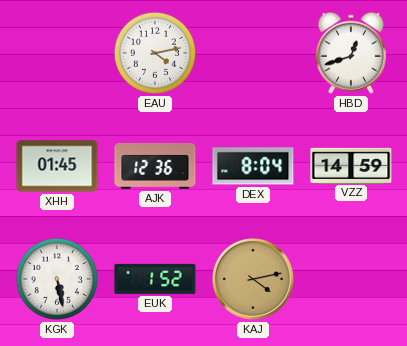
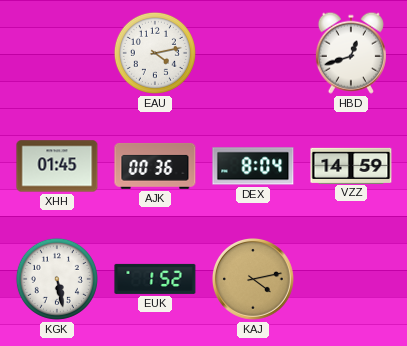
AJK: 12:36 -> 00:36
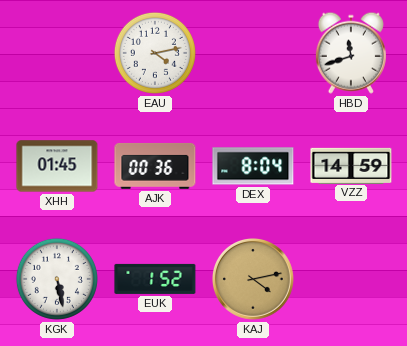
HBD: 12:42 -> 11:42
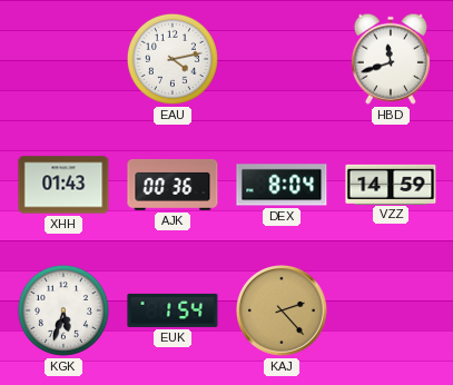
XHH: 01:45 -> 01:43
KGK: 5:28 -> 5:33
EUK: 1:52 -> 1:54
KAJ: 4:13 -> 2:23
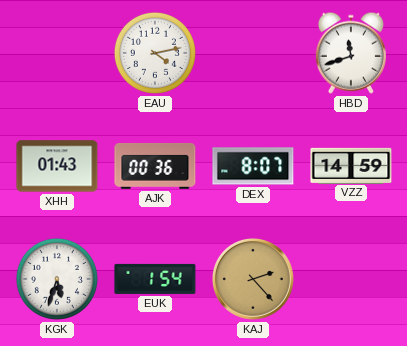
DEX: 8:04 -> 8:07
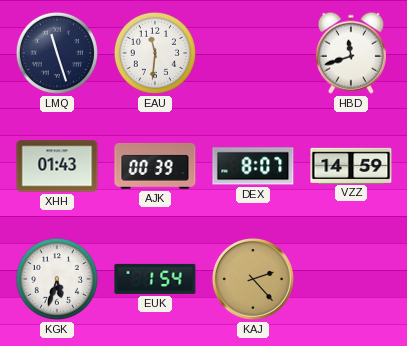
LMQ: none -> 11:27
EAU: 4:13 -> 11:31
AJK: 00:36 -> 00:39
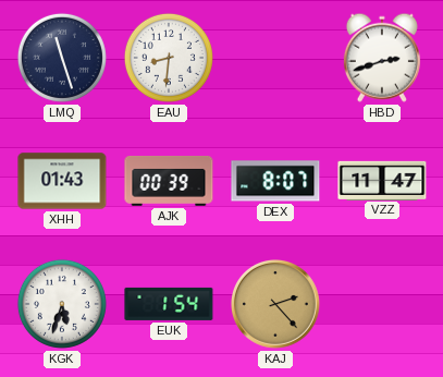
EAU: 11:31 -> 8:31
HBD: 11:42 -> 2:42
VZZ: 14:59 -> 11:47
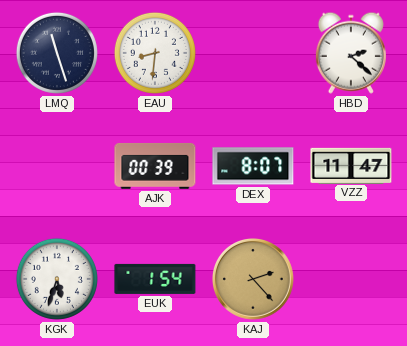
HBD: 2:42 -> 2:22
XHH: 01:43 -> none
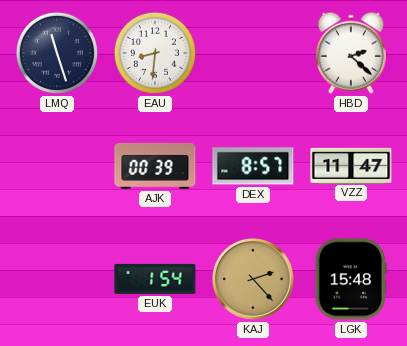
DEX: 8:07 -> 8:57
KGK: 5:33 -> none
LGK: none -> 15:48
